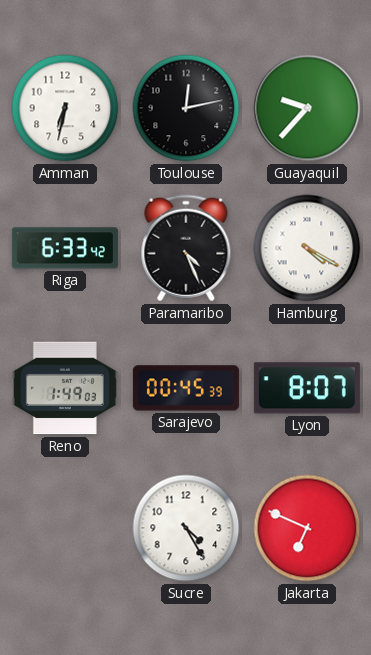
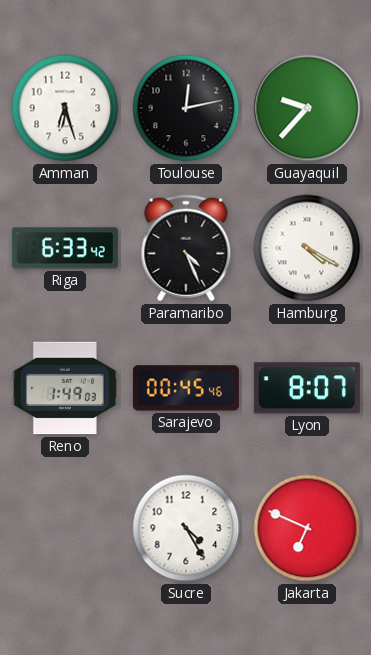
Amman: 6:32 -> 6:27
Sarajevo: 00:45:39 -> 00:45:46
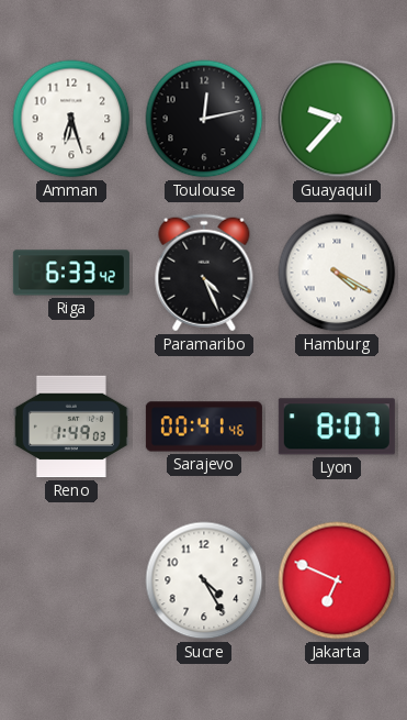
Sarajevo: 00:45 -> 00:41
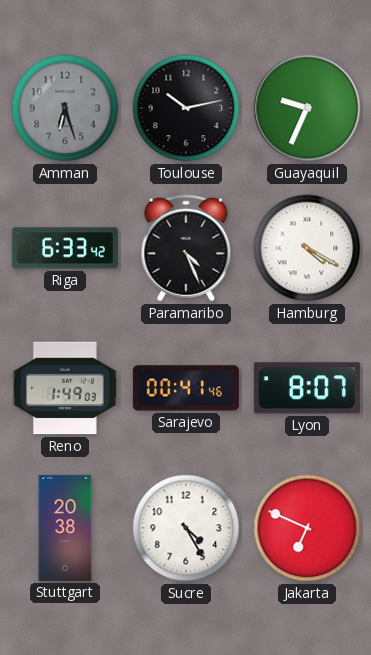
Amman dial: white -> grey
Toulouse: 12:13 -> 10:13
Guayaquil: 9:37 -> 9:34
Stuttgart: none -> 20:38
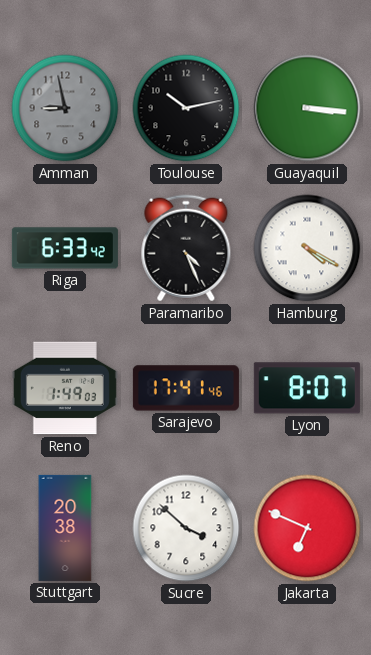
Amman: 6:27 -> 8:58
Guayaquil: 9:34 -> 3:16
Sarajevo: 00:41 -> 17:41
Sucre: 4:25 -> 3:52
